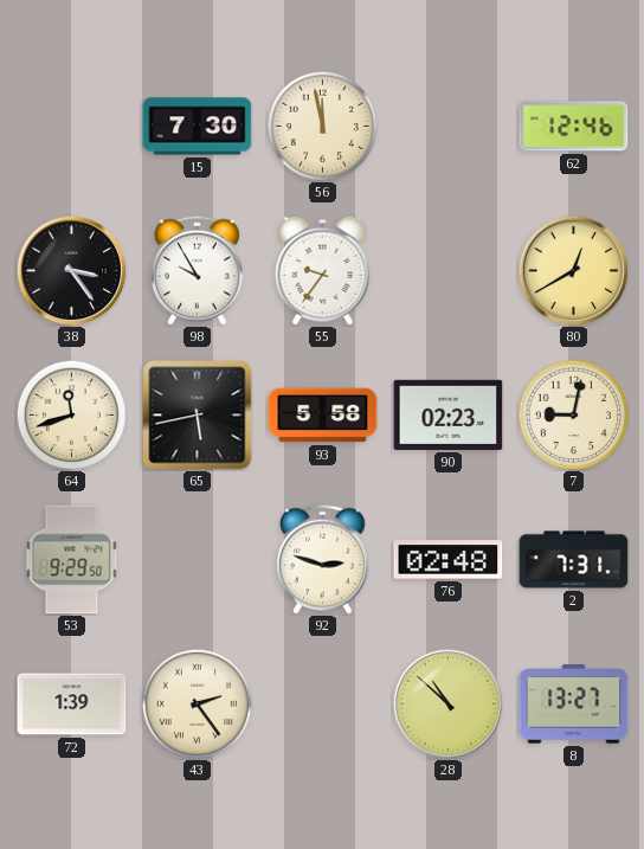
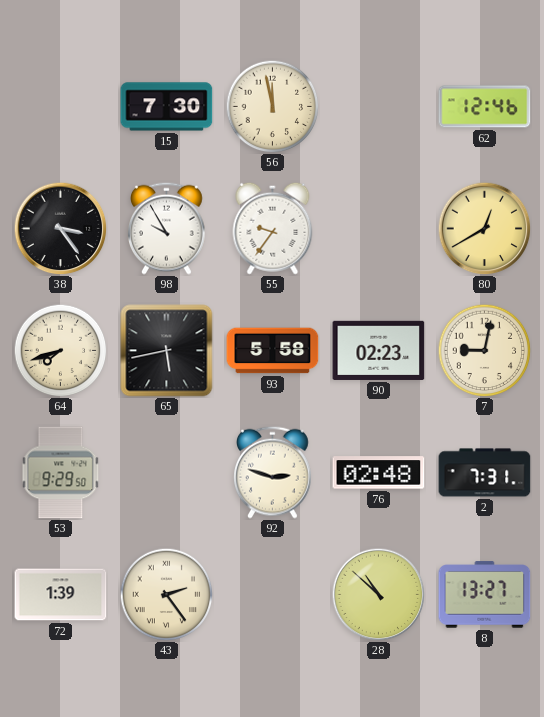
64: 11:42 -> 7:42
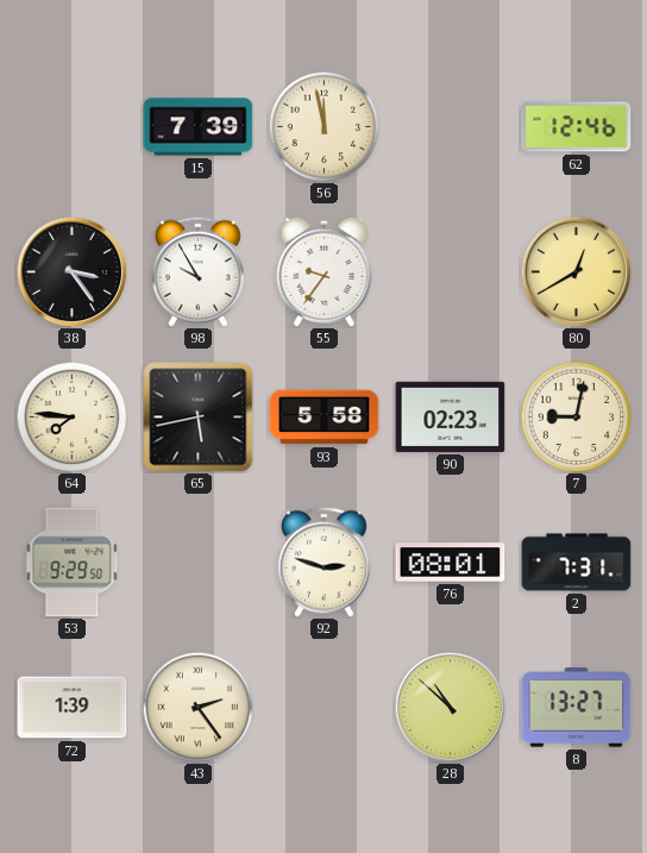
15: 7:30 -> 7:39
64: 7:42 -> 7:46
76: 02:48 -> 08:01
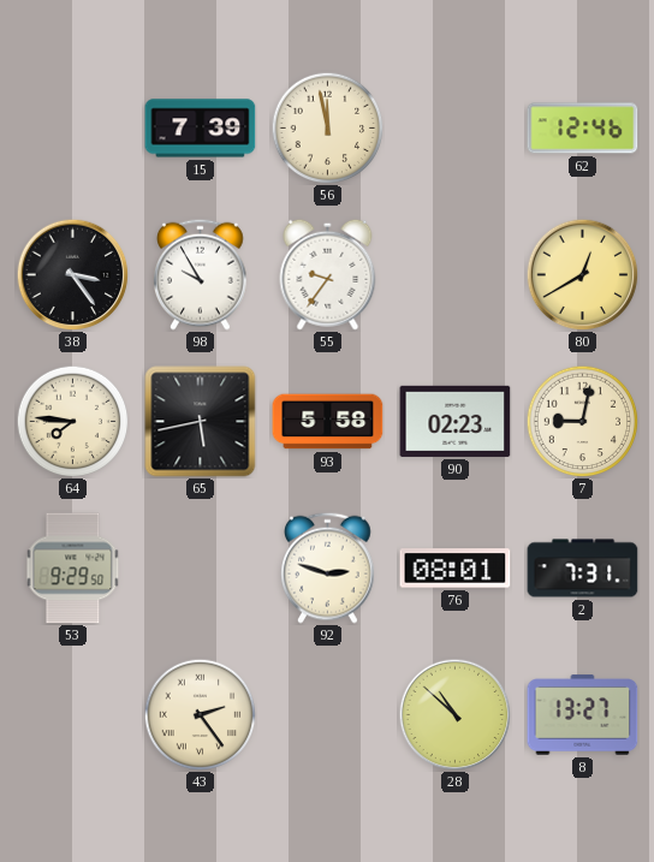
72: 1:39 -> none
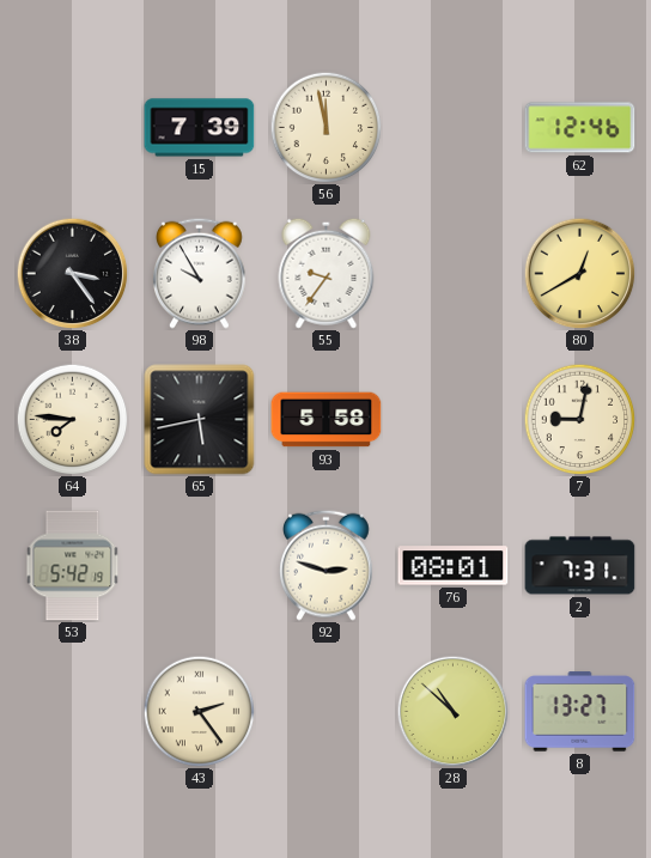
90: 02:23 -> none
53: 9:29 -> 5:42
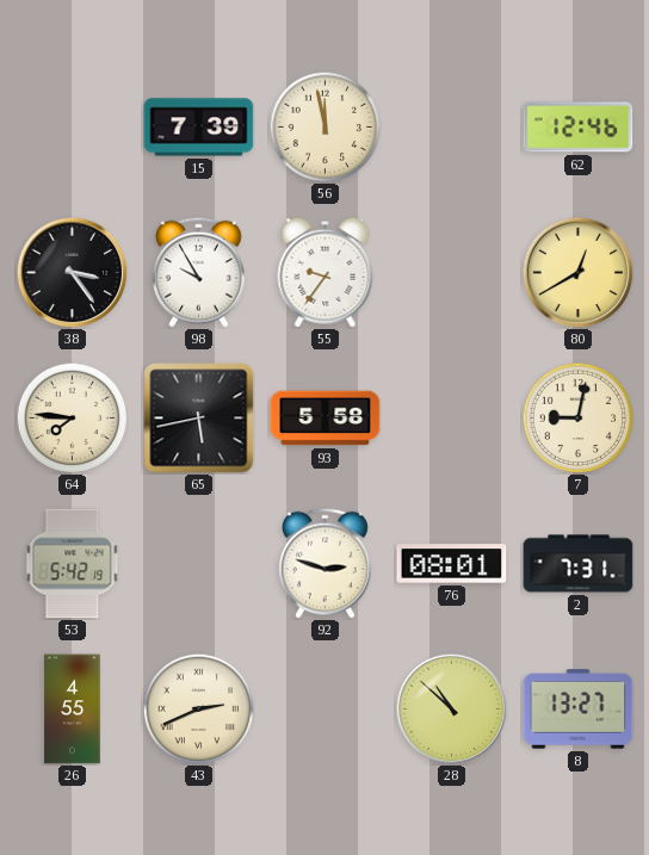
26: none -> 4:55
43: 2:24 -> 2:41
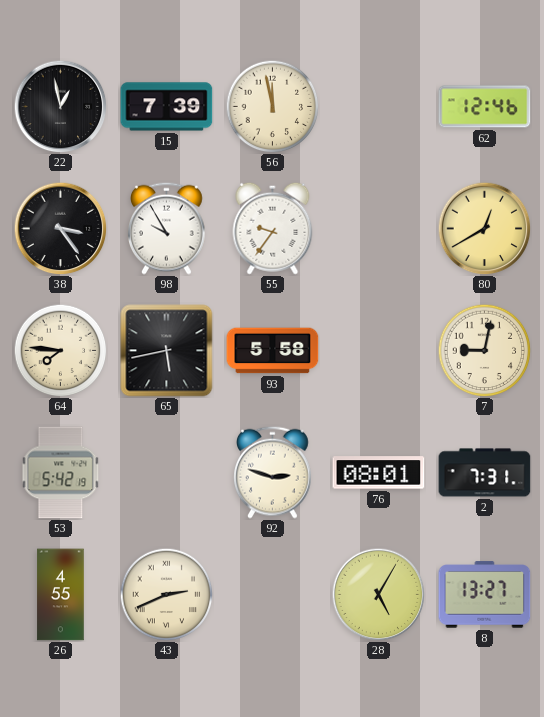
22: none -> 12:58
28: 10:52 -> 5:05
